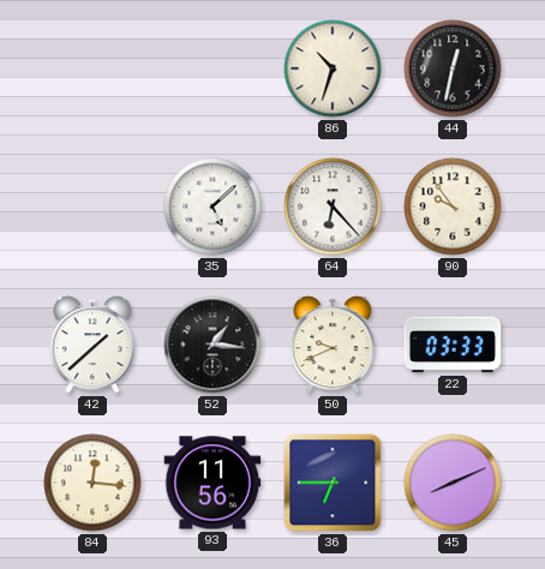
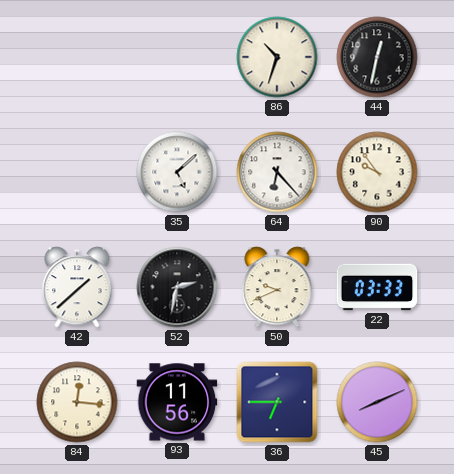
52: 1:16 -> 2:32
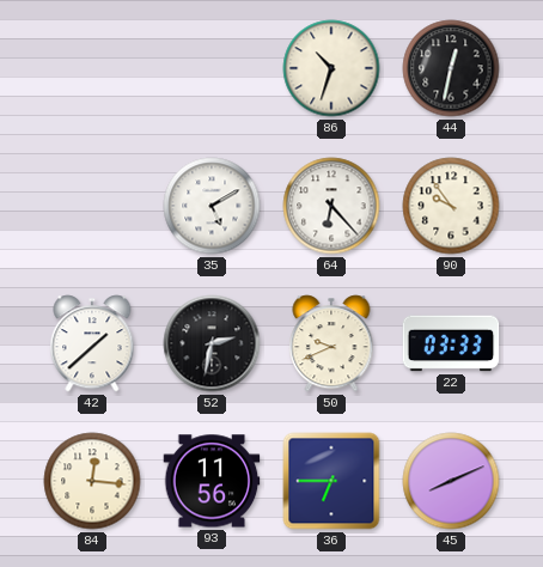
35: 5:08 -> 5:10
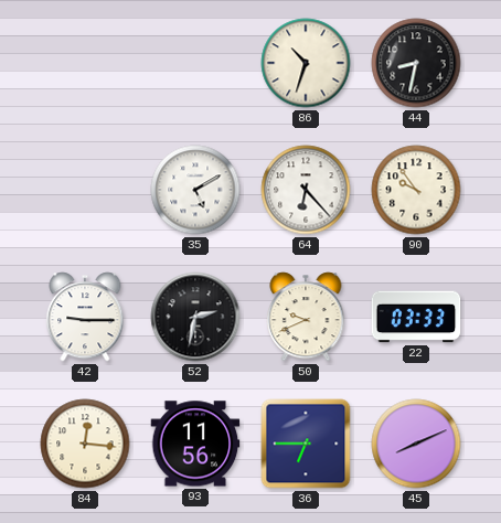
44: 12:32 -> 8:32
42: 1:38 -> 9:15
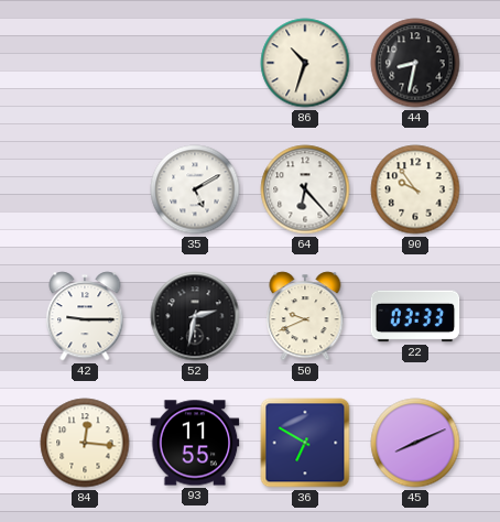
93: 11:56 -> 11:55
36: 6:45 -> 6:50
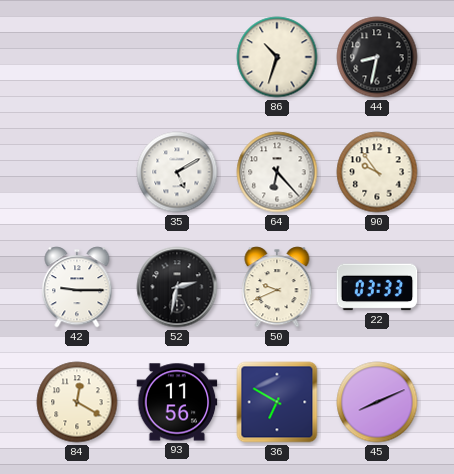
84: 12:16 -> 12:20
93: 11:55 -> 11:56
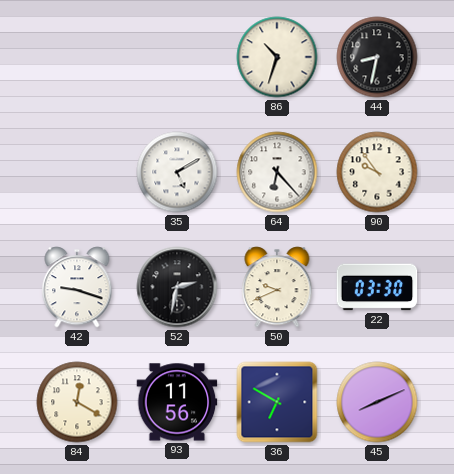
42: 9:15 -> 9:18
22: 03:33 -> 03:30
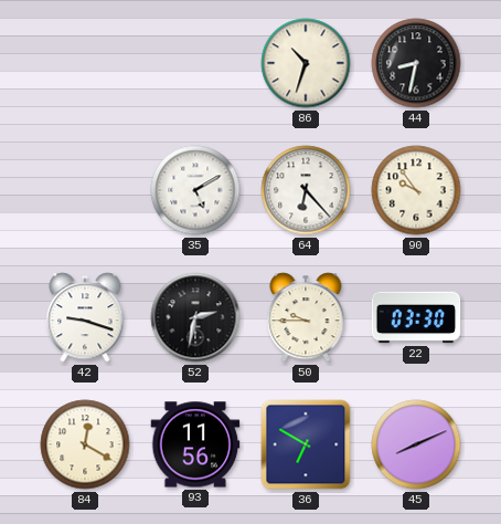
50: 9:41 -> 9:45
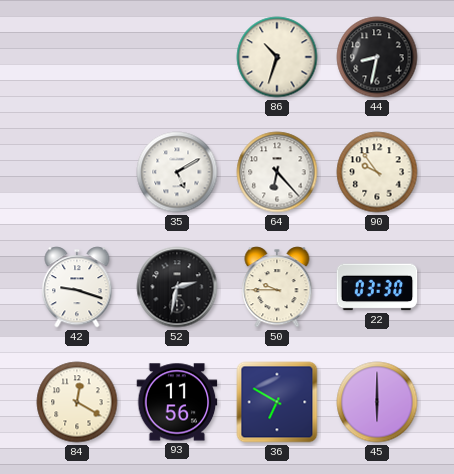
45: 8:11 -> 6:00
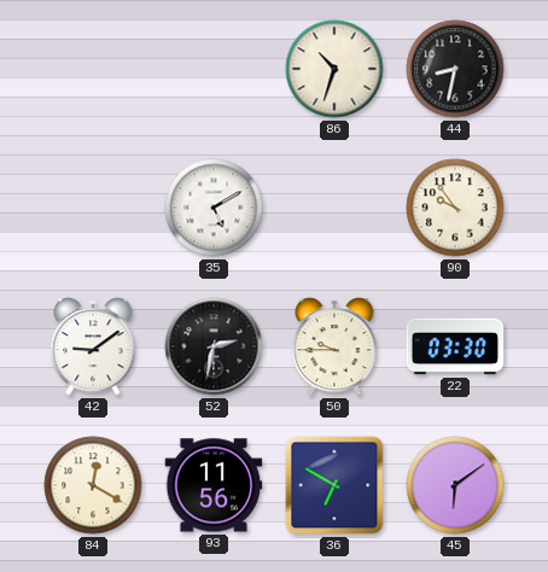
64: 6:23 -> none
42: 9:18 -> 9:09
45: 6:00 -> 6:09
